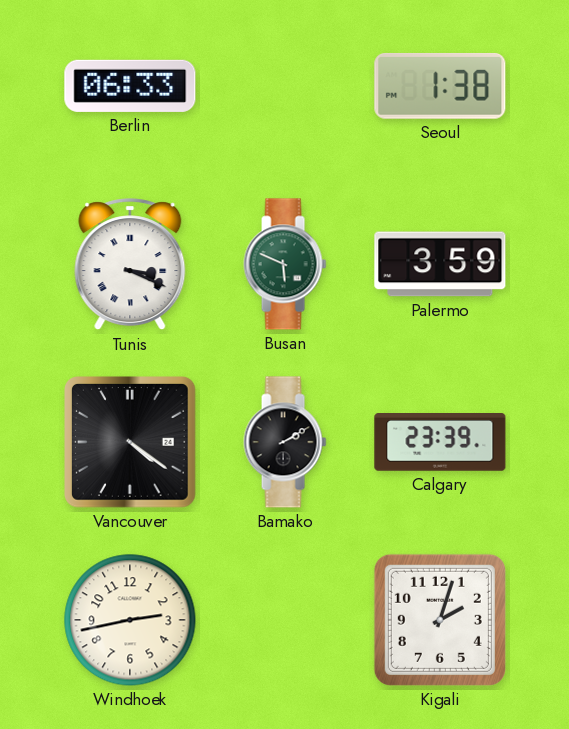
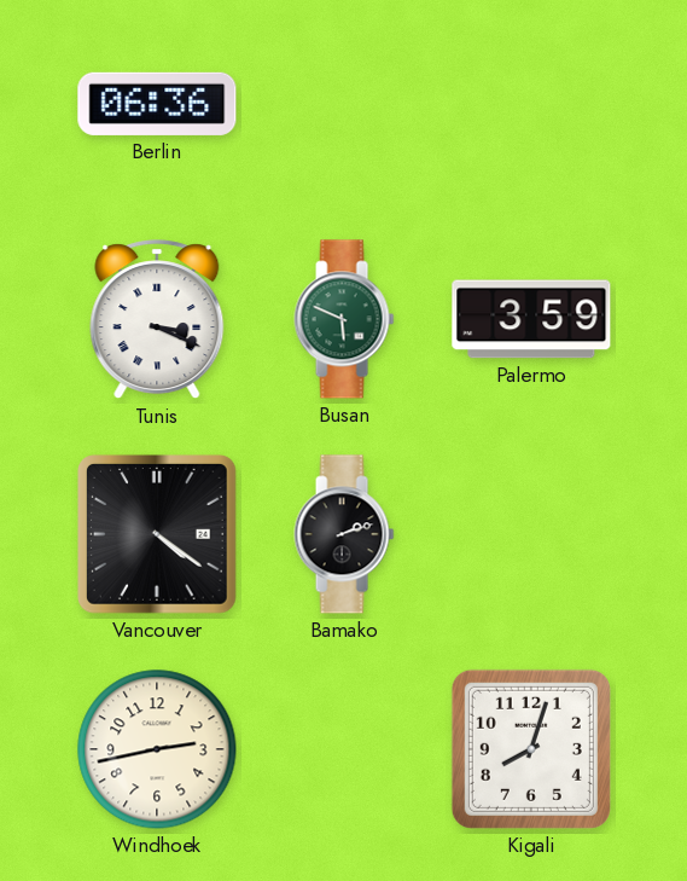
Berlin: 06:33 -> 06:36
Seoul: 1:38 -> none
Bamako: 2:10 -> 2:12
Calgary: 23:39 -> none
Kigali: 2:03 -> 8:03
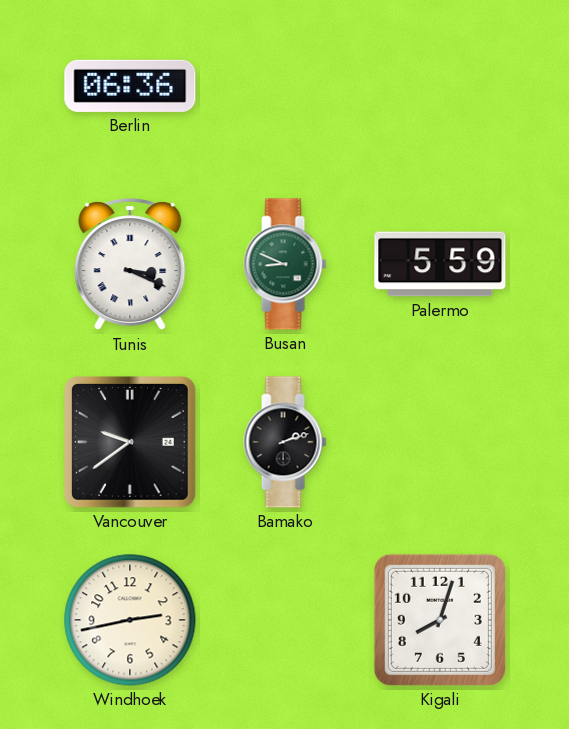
Busan: 5:49 -> 8:49
Palermo: 3:59 -> 5:59
Vancouver: 4:21 -> 9:39
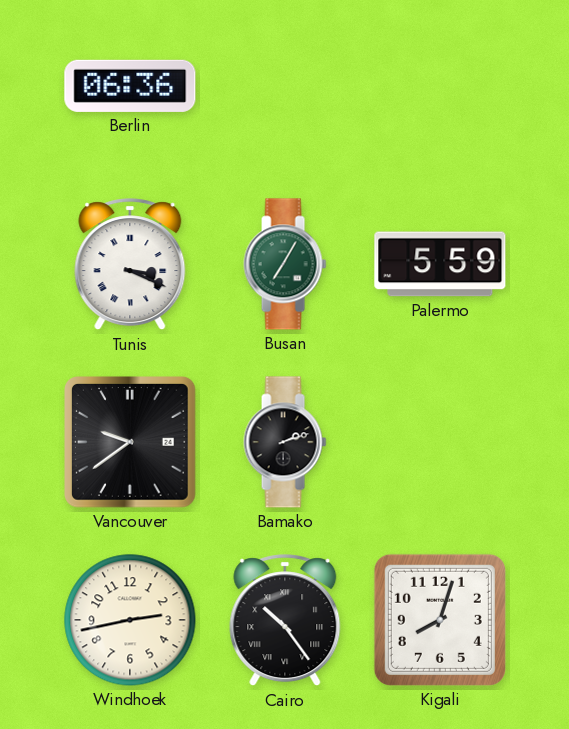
Busan: 8:49 -> 7:05
Cairo: none -> 10:24
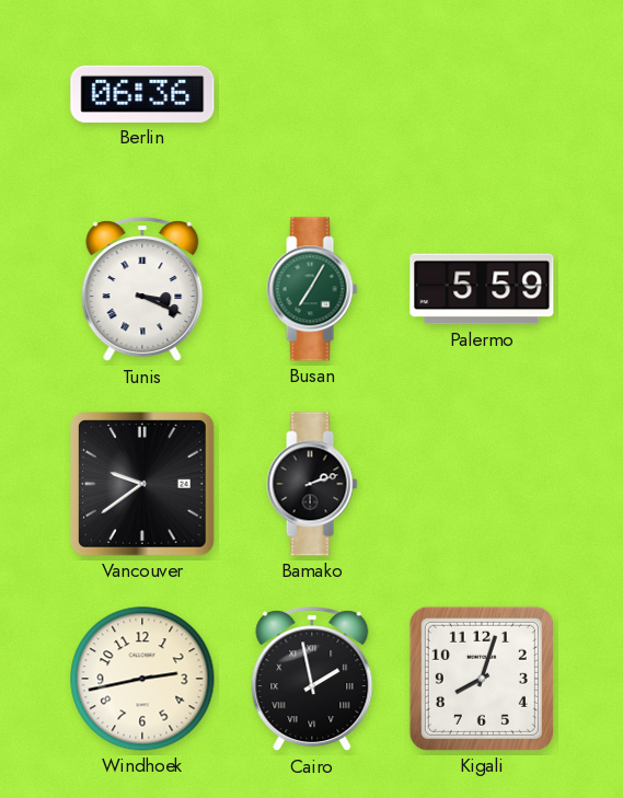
Cairo: 10:24 -> 1:58
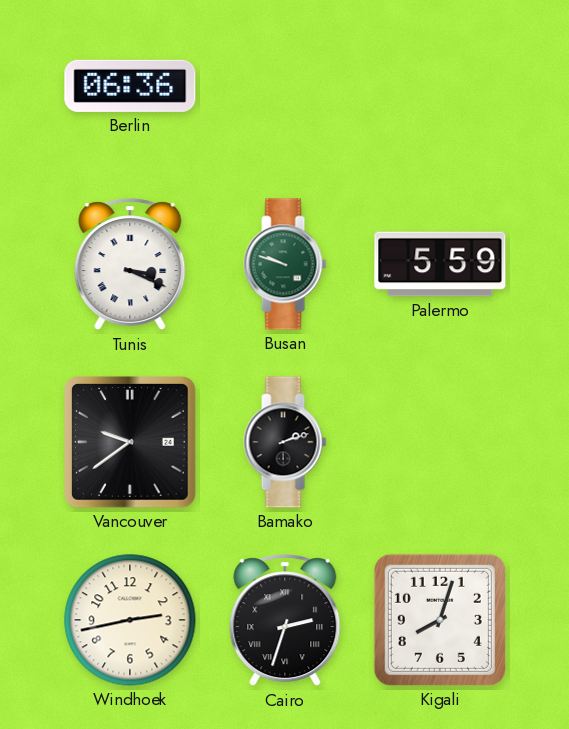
Busan: 7:05 -> 9:48
Cairo: 1:58 -> 2:33
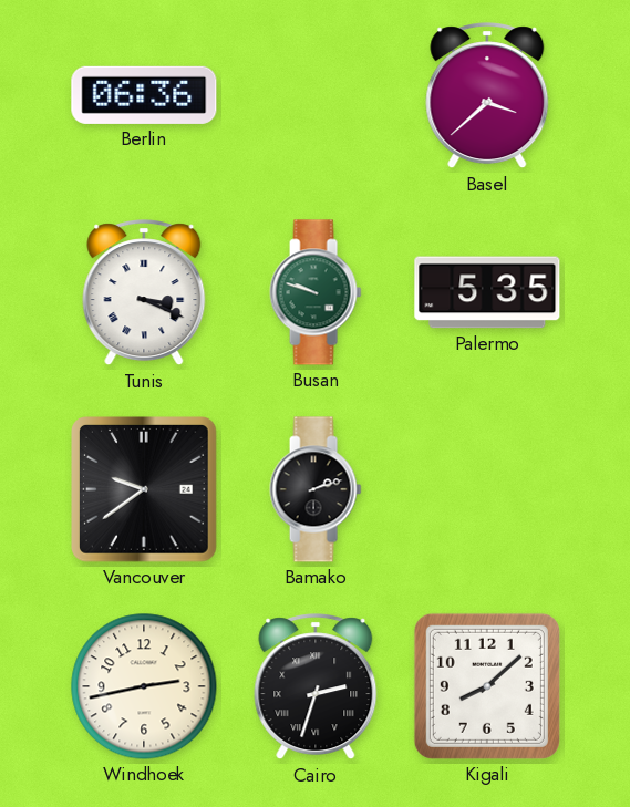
Basel: none -> 3:38
Palermo: 5:59 -> 5:35
Kigali: 8:03 -> 8:08
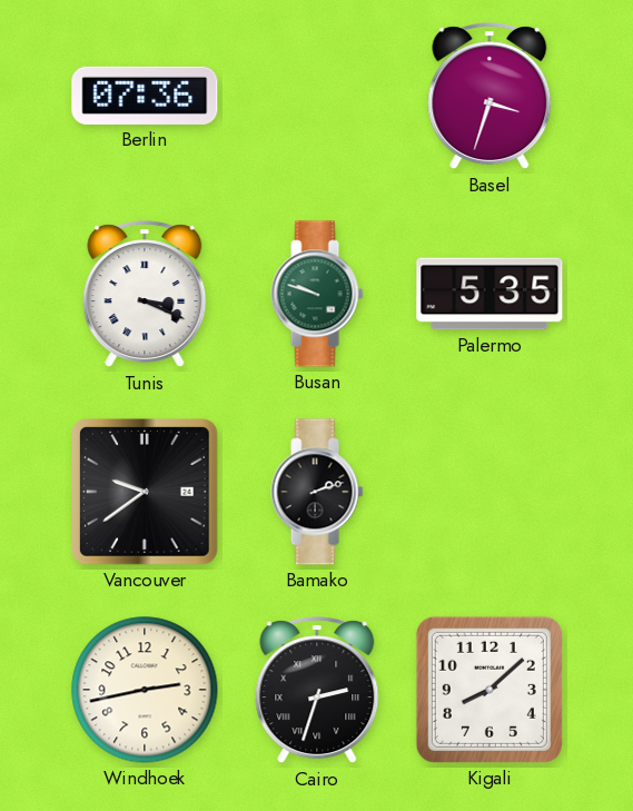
Berlin: 06:36 -> 07:36
Basel: 3:38 -> 3:33
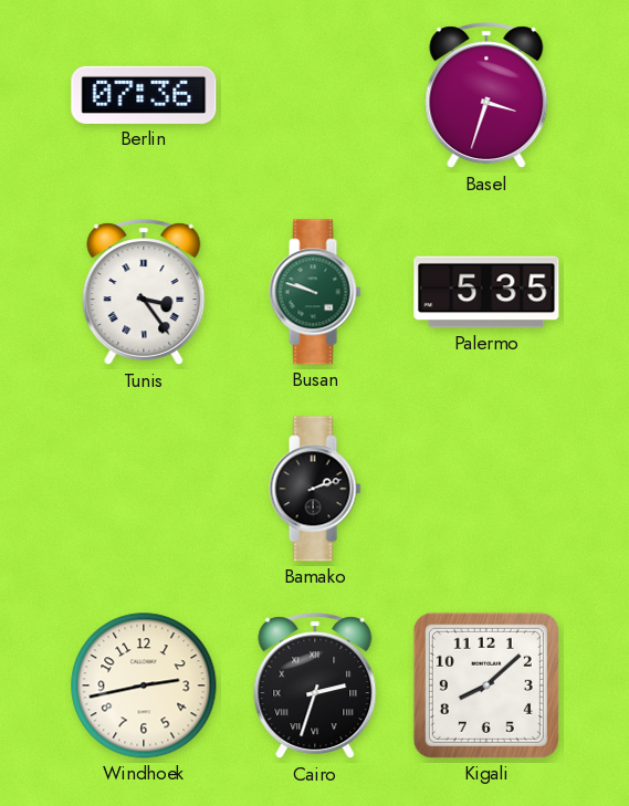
Tunis: 3:19 -> 3:24
Vancouver: 9:39 -> none
